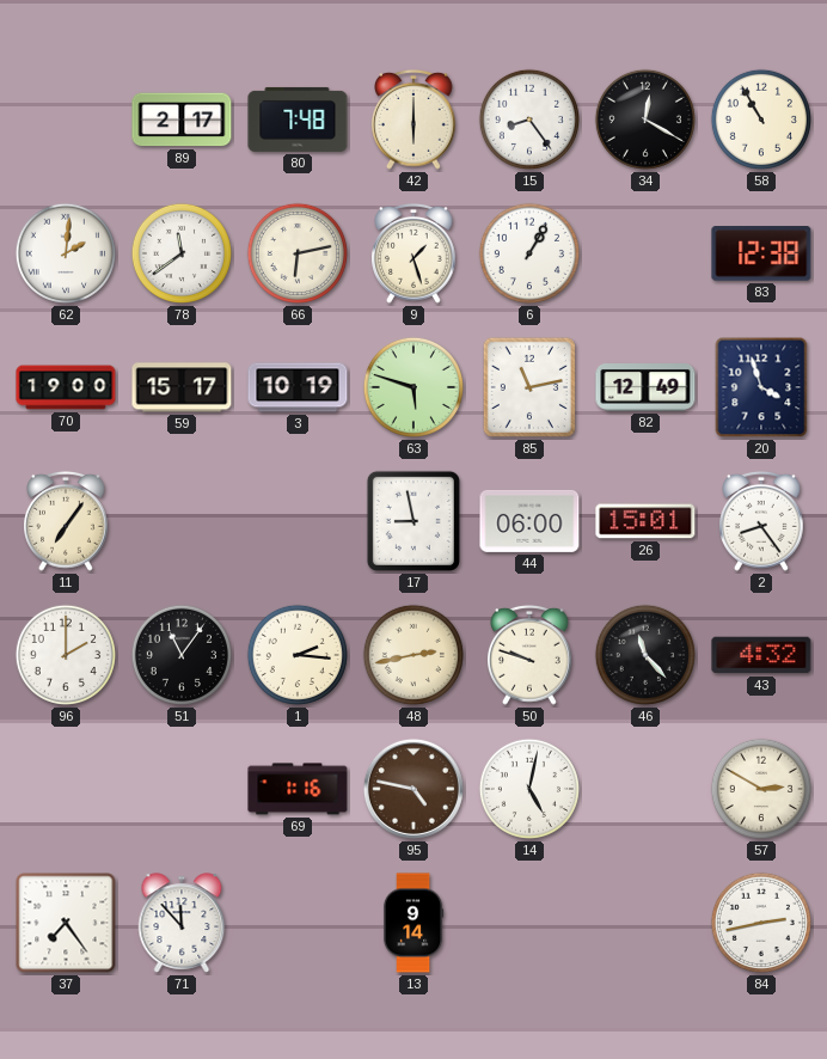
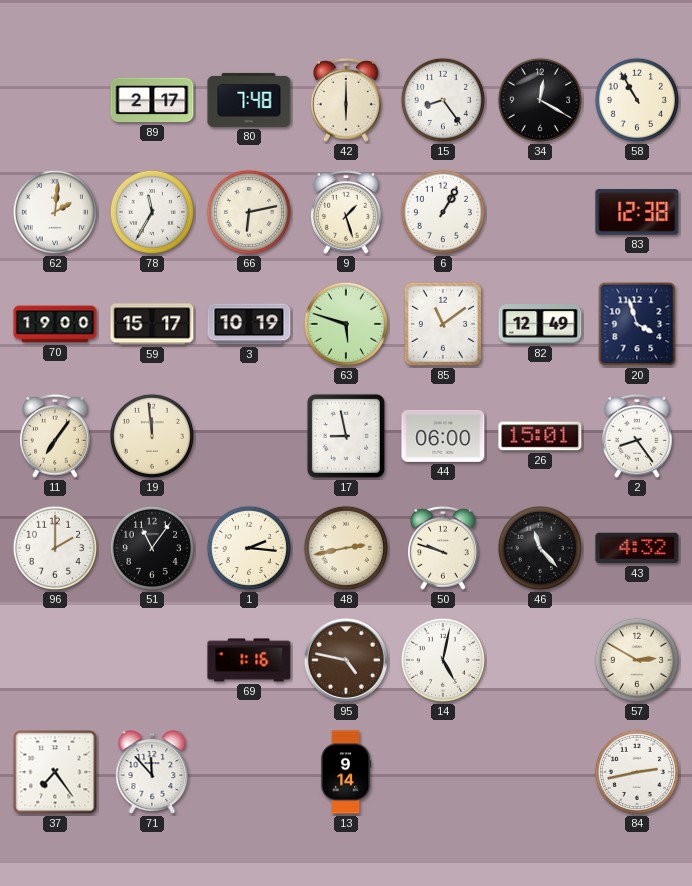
78: 11:39 -> 11:35
85: 11:13 -> 11:09
19: none -> 11:59
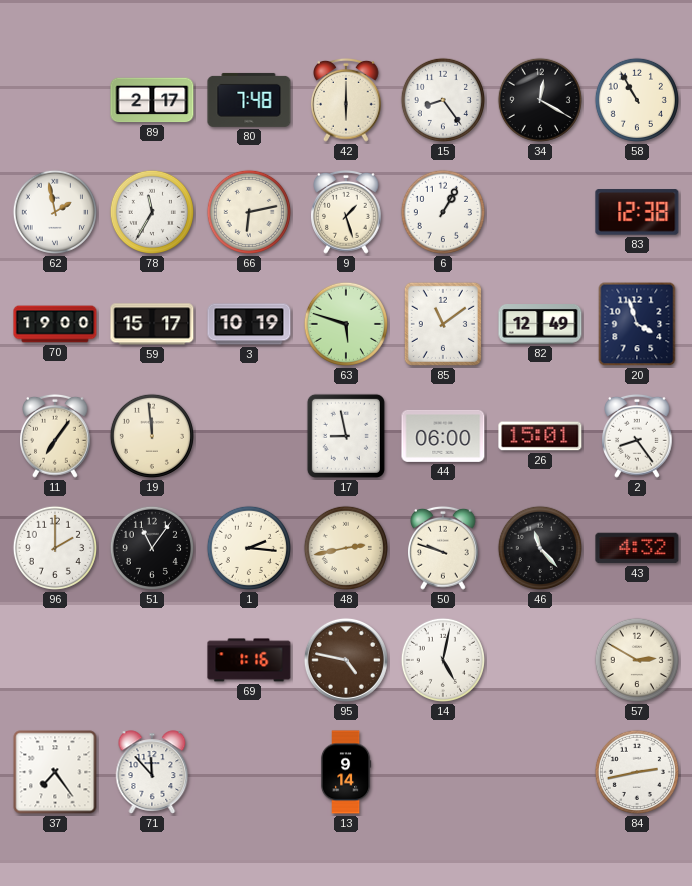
62: 2:01 -> 1:58
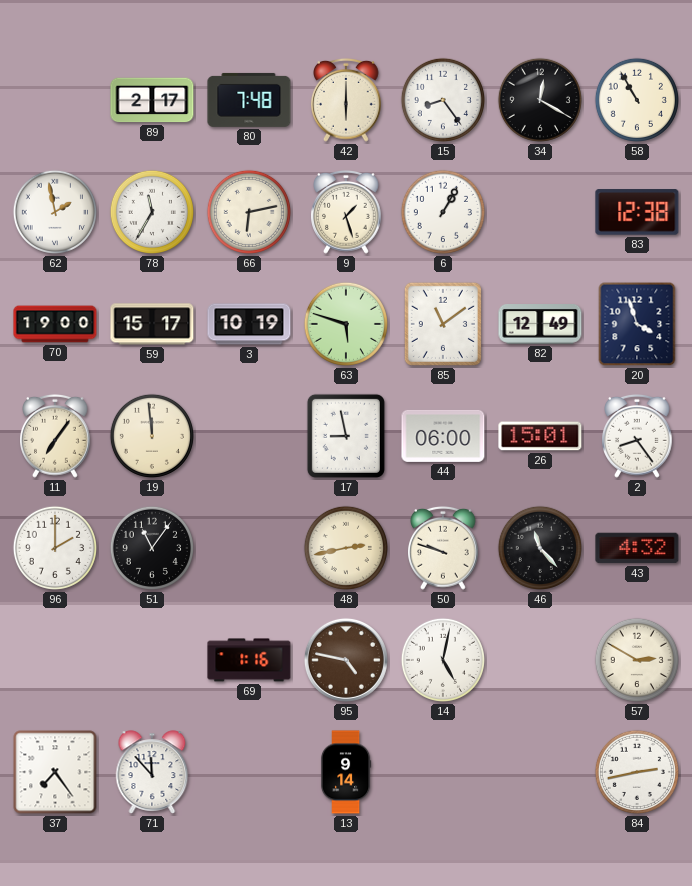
1: 2:16 -> none
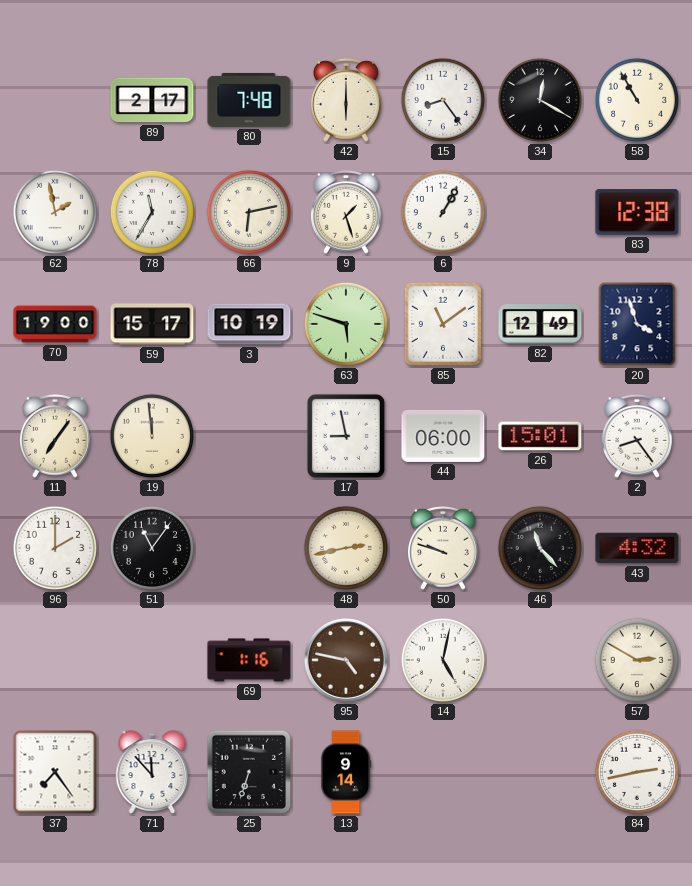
25: none -> 6:33
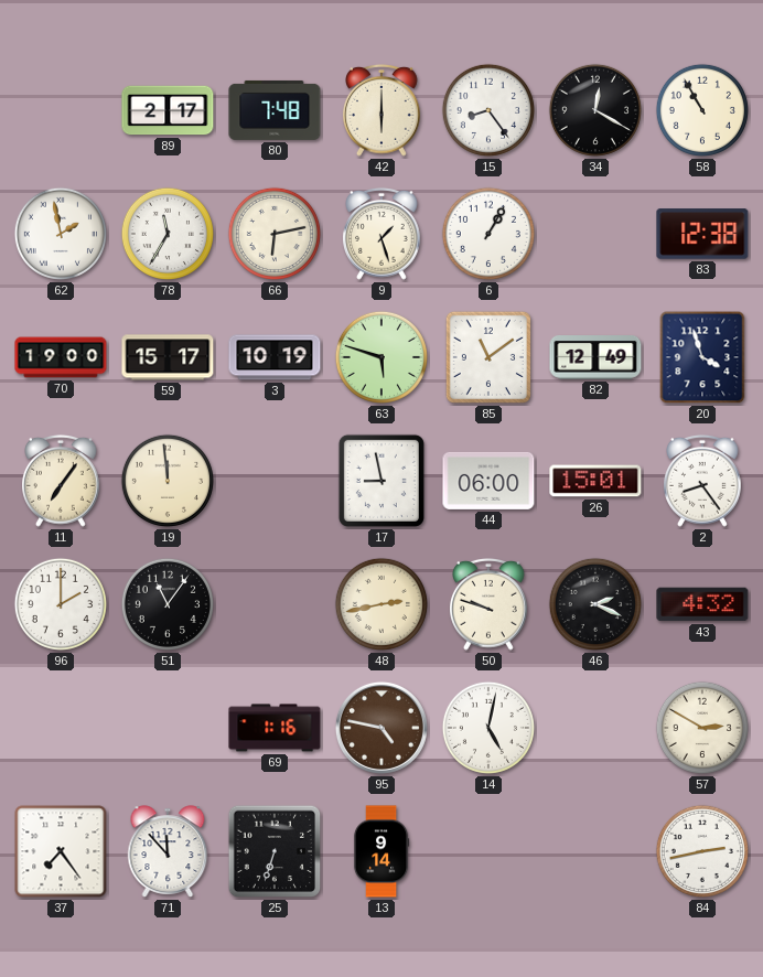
46: 11:23 -> 2:19
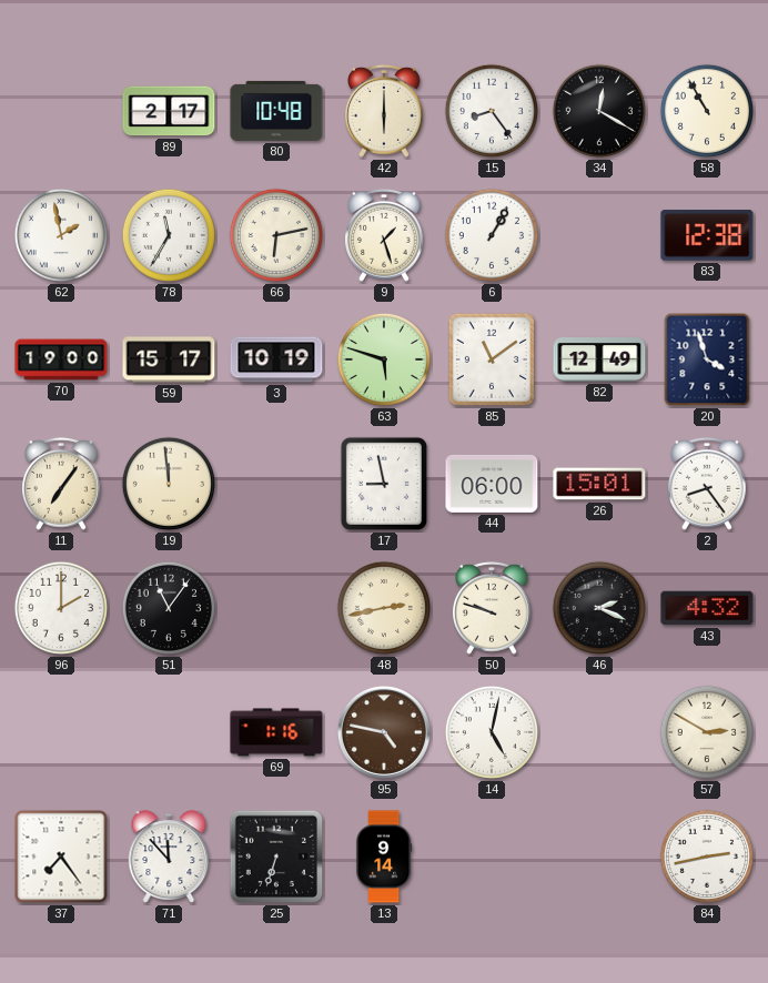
80: 7:48 -> 10:48
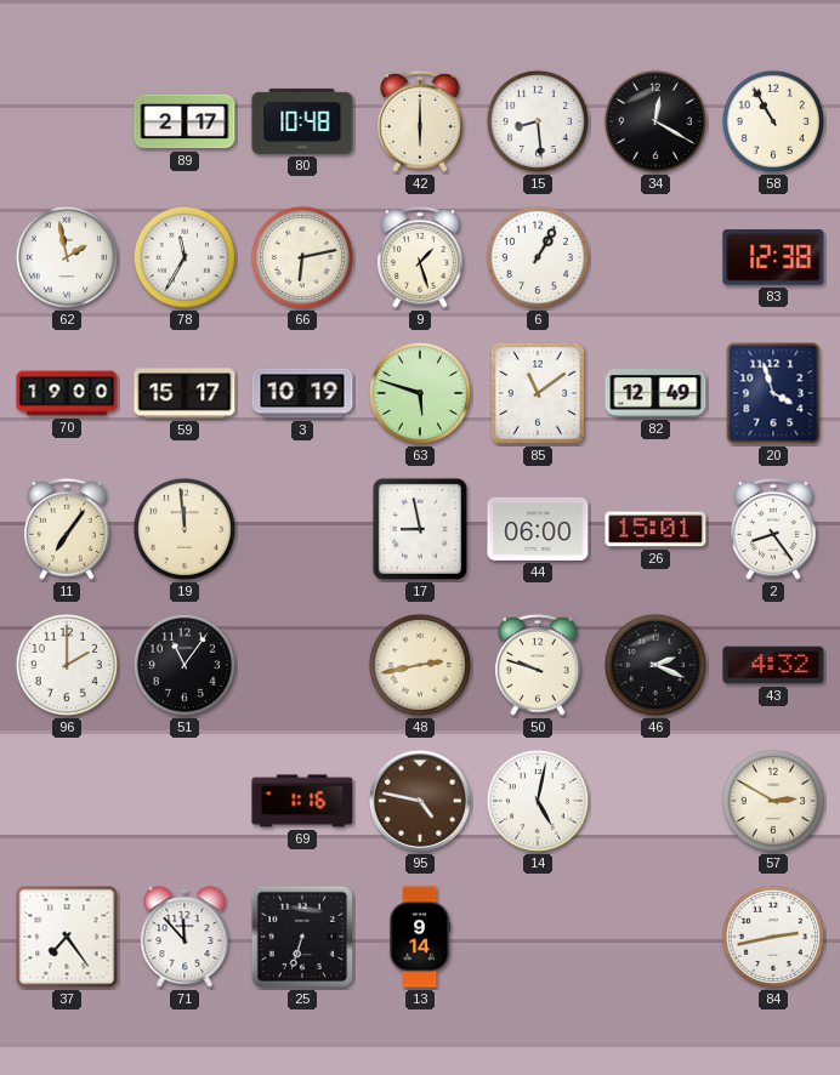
15: 8:24 -> 8:29
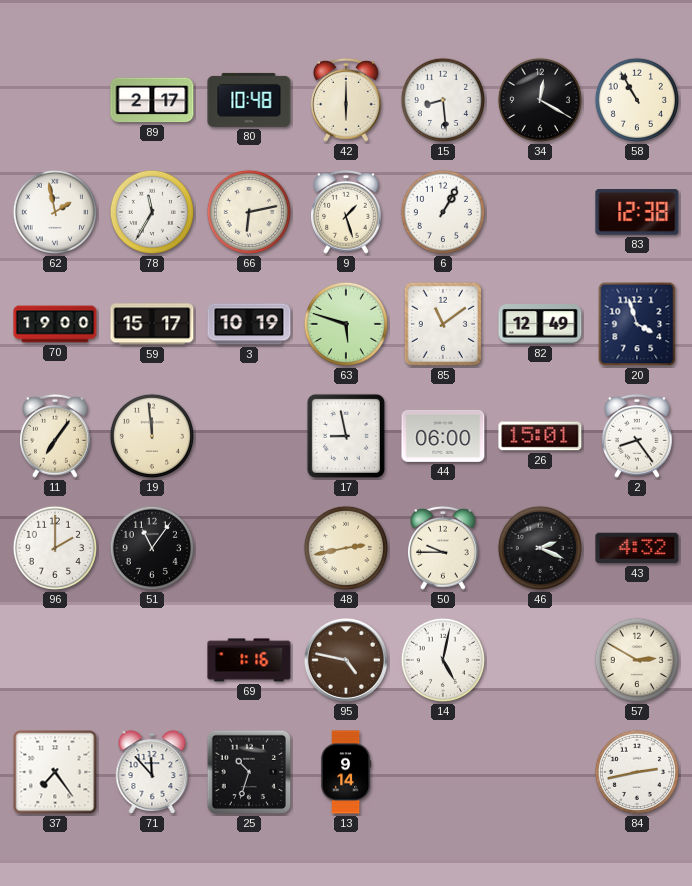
50: 9:48 -> 9:45
25: 6:33 -> 10:33
